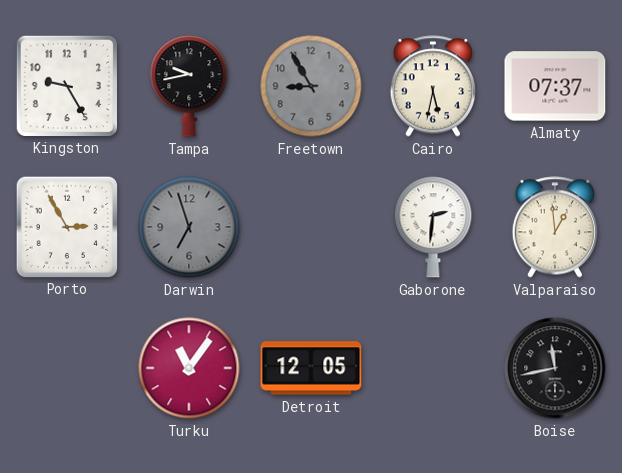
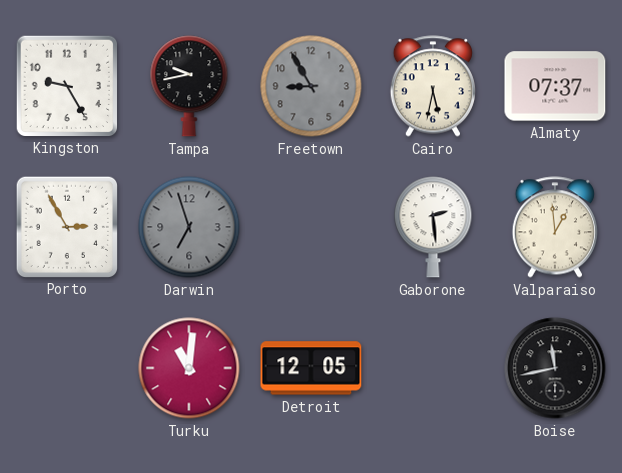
Gaborone: 2:31 -> 2:29
Turku: 11:06 -> 11:01
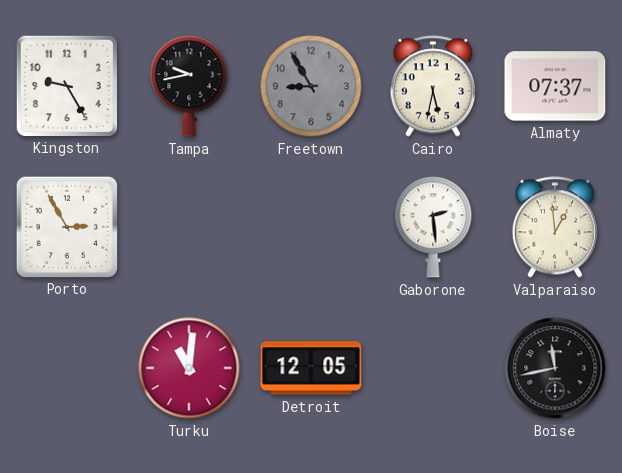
Darwin: 6:57 -> none
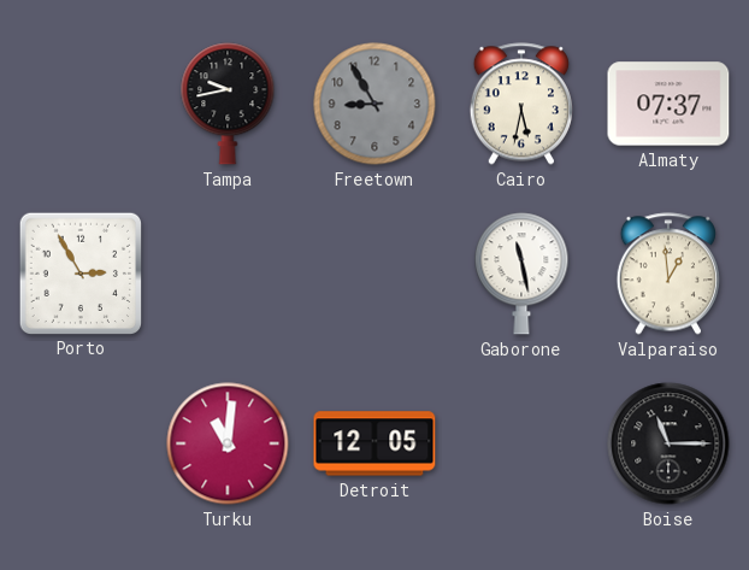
Kingston: 9:25 -> none
Gaborone: 2:29 -> 11:28
Boise: 11:43 -> 11:15
